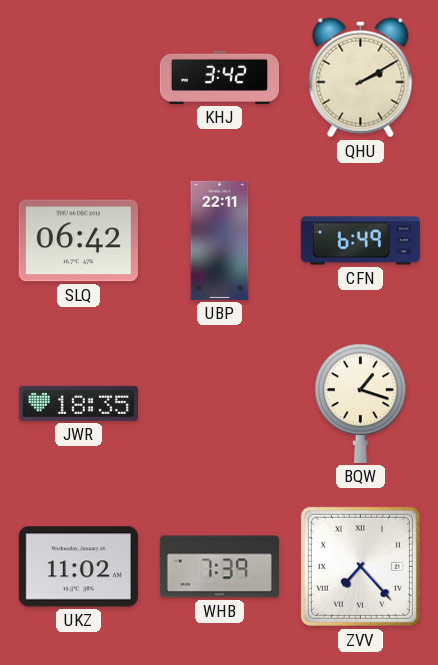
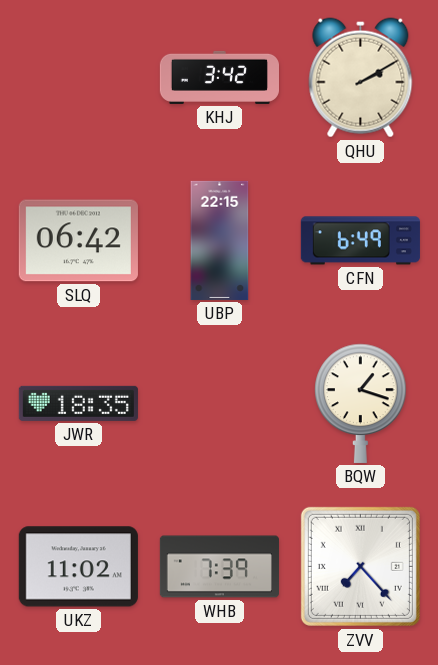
UBP: 22:11 -> 22:15
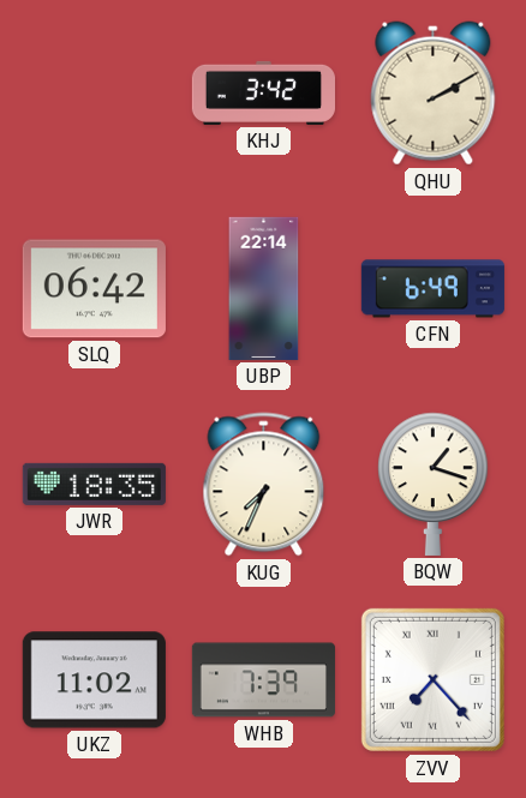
UBP: 22:15 -> 22:14
KUG: none -> 7:34
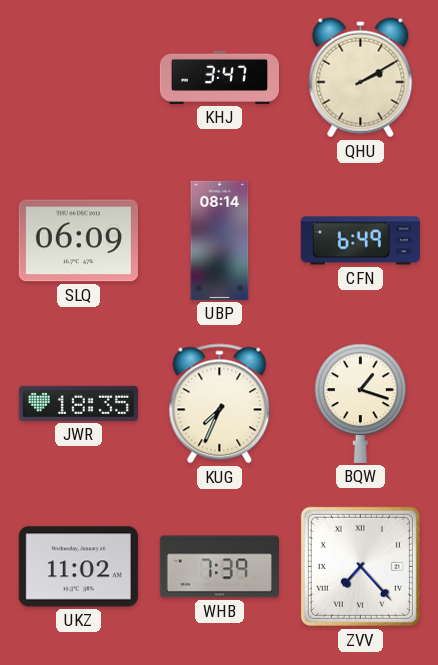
KHJ: 3:42 -> 3:47
SLQ: 06:42 -> 06:09
UBP: 22:14 -> 08:14
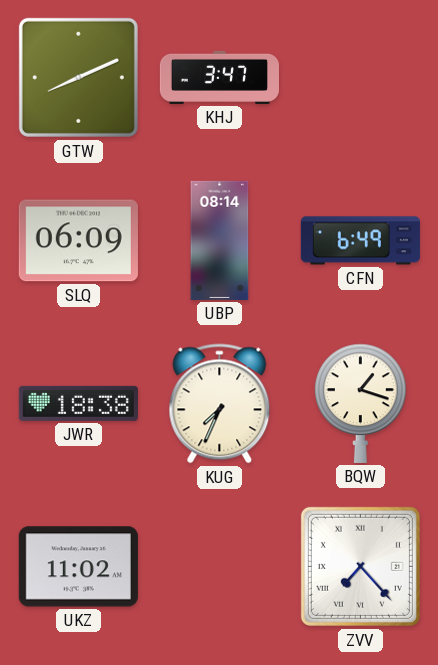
GTW: none -> 8:11
QHU: 2:10 -> none
JWR: 18:35 -> 18:38
WHB: 7:39 -> none
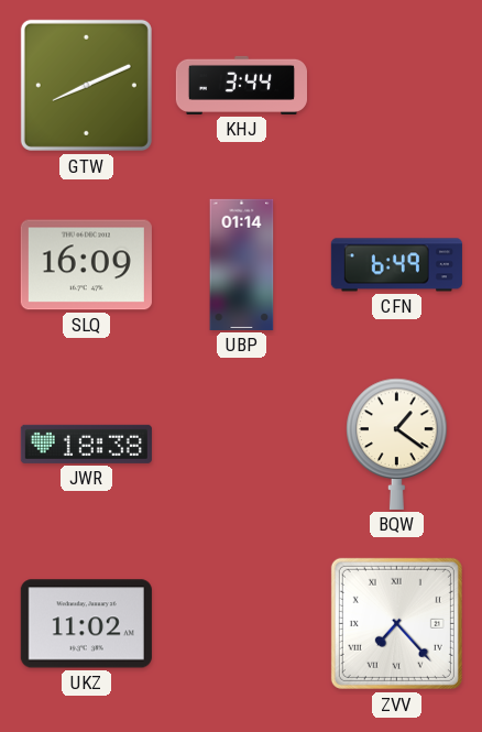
KHJ: 3:47 -> 3:44
SLQ: 06:09 -> 16:09
UBP: 08:14 -> 01:14
KUG: 7:34 -> none
BQW: 1:18 -> 1:21
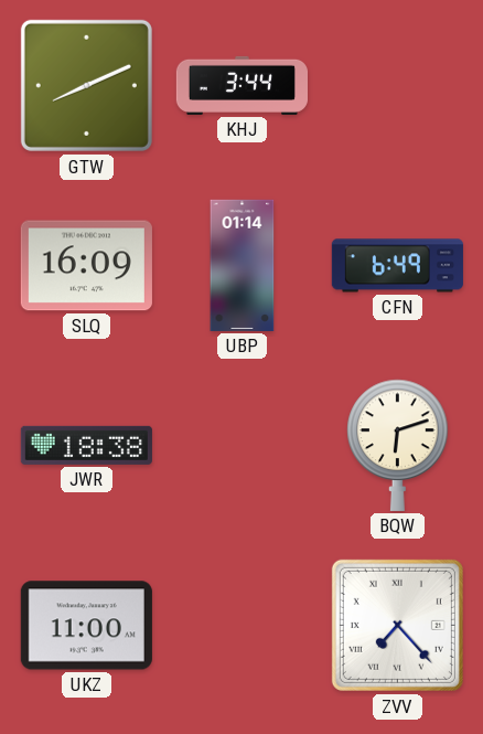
BQW: 1:21 -> 6:12
UKZ: 11:02 -> 11:00
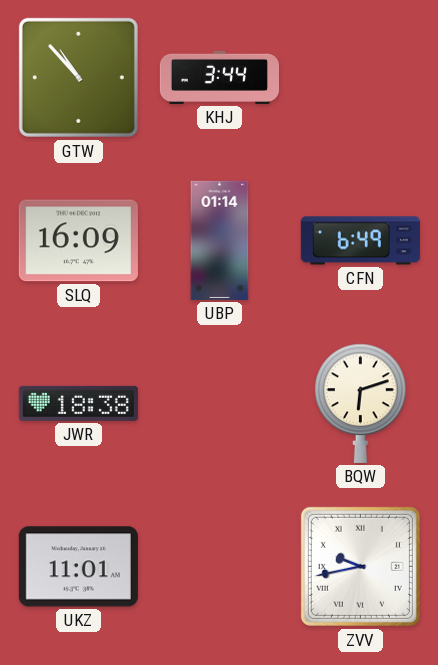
GTW: 8:11 -> 10:53
UKZ: 11:00 -> 11:01
ZVV: 7:23 -> 9:43
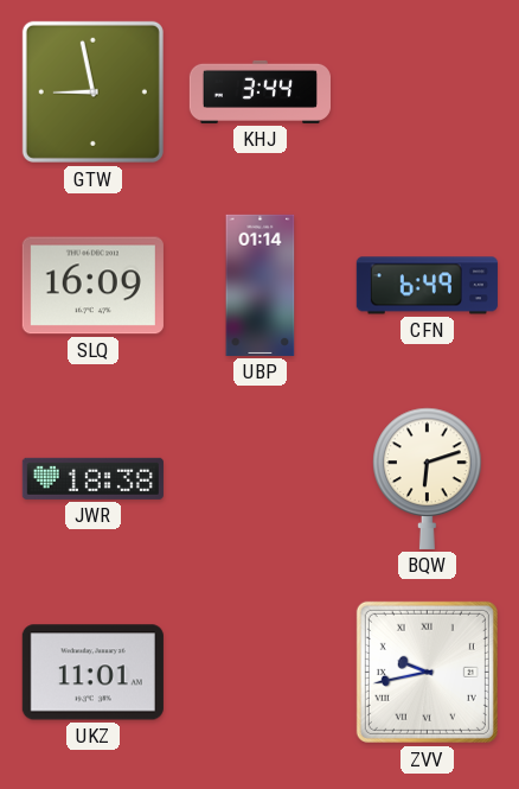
GTW: 10:53 -> 8:58
